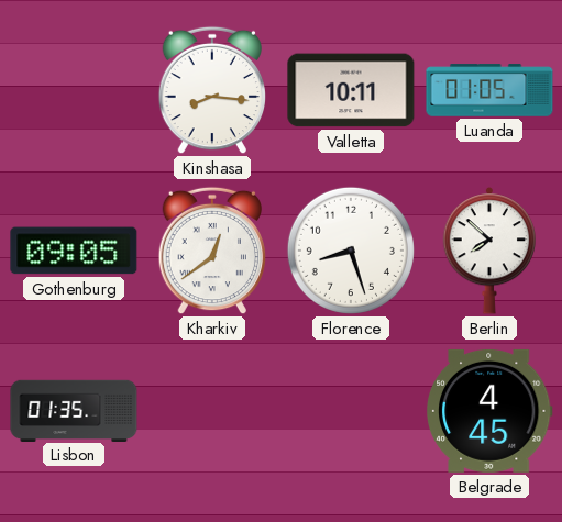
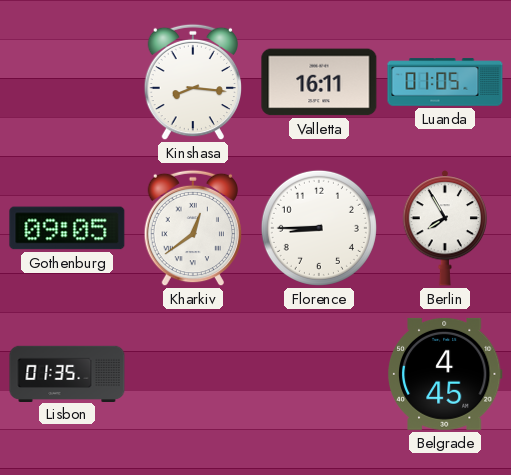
Valletta: 10:11 -> 16:11
Florence: 8:27 -> 8:45
Berlin: 7:52 -> 7:55
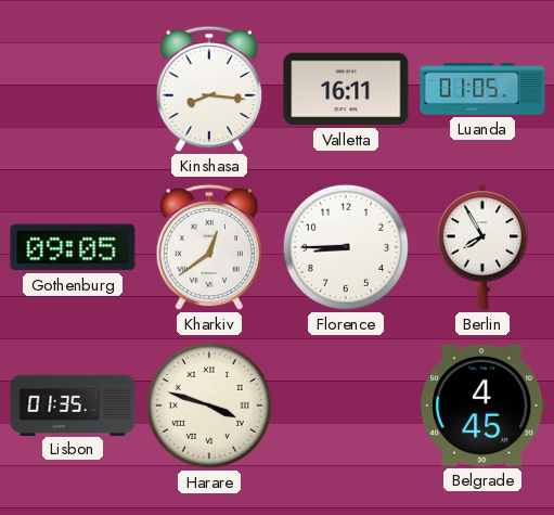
Harare: none -> 3:48
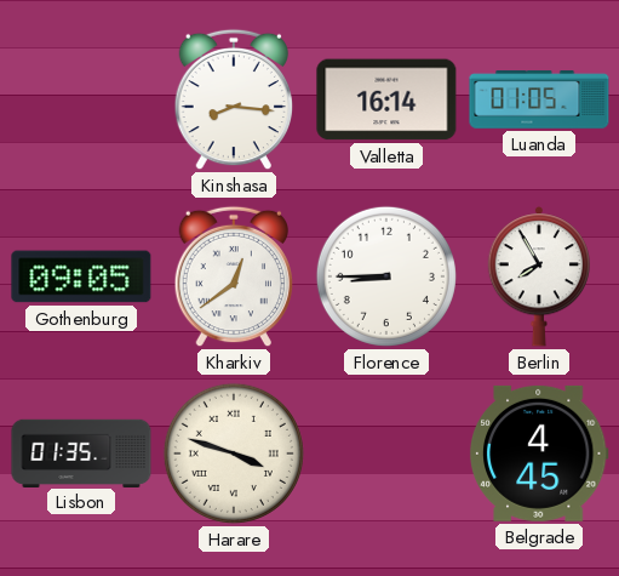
Valletta: 16:11 -> 16:14
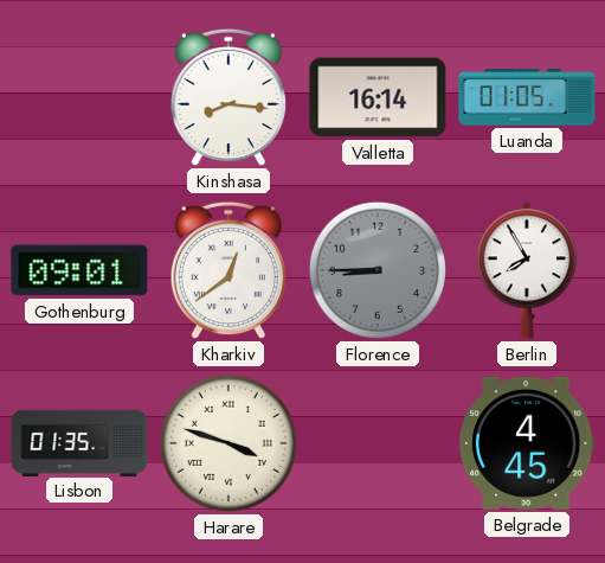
Gothenburg: 09:05 -> 09:01
Florence dial: white -> grey
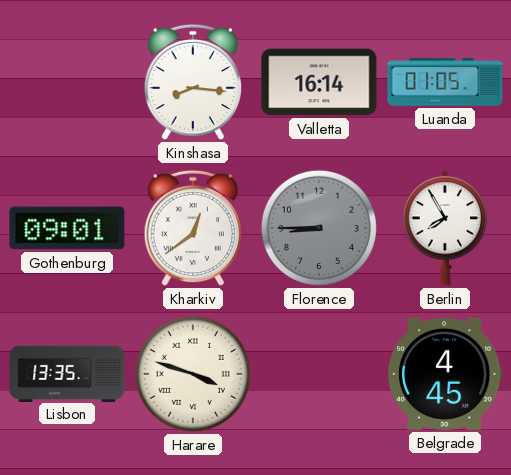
Lisbon: 01:35 -> 13:35
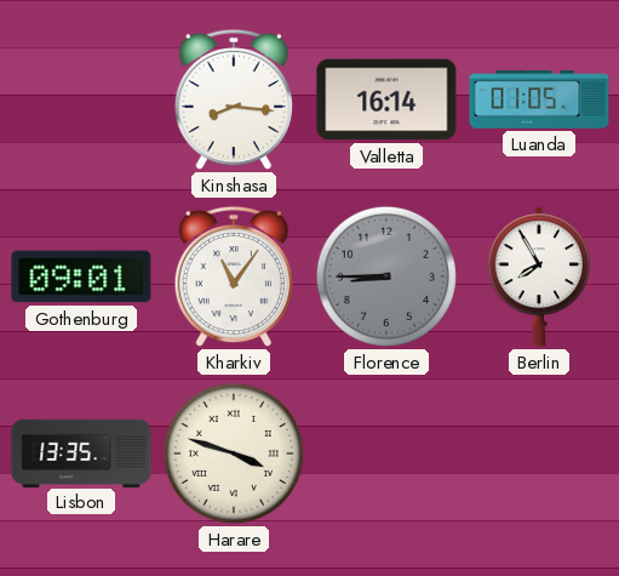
Kharkiv: 12:39 -> 11:06
Belgrade: 4:45 -> none
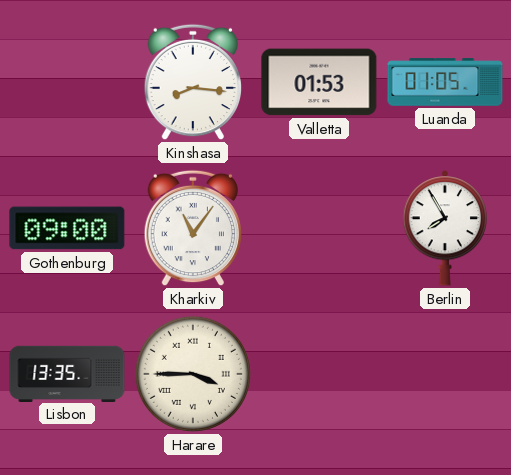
Valletta: 16:14 -> 01:53
Gothenburg: 09:01 -> 09:00
Florence: 8:45 -> none
Harare: 3:48 -> 3:45
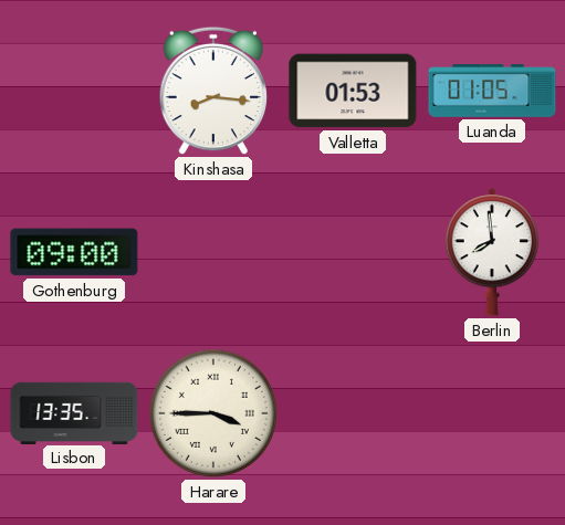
Kharkiv: 11:06 -> none
Berlin: 7:55 -> 7:59
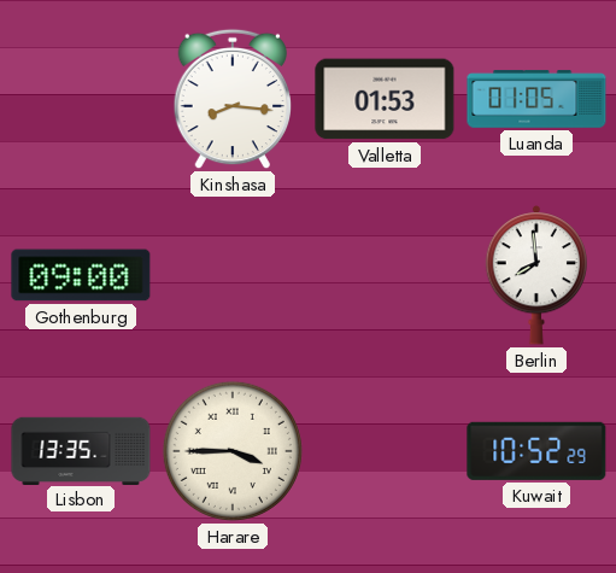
Kuwait: none -> 10:52
